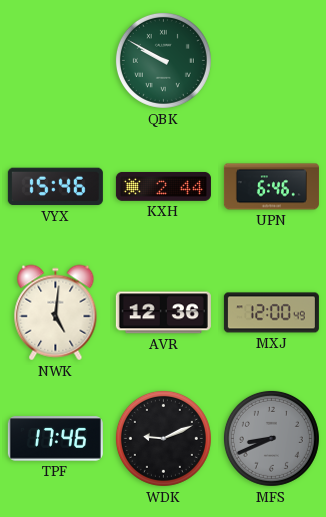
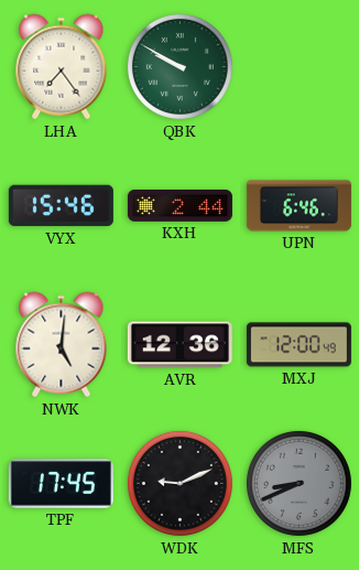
LHA: none -> 7:24
TPF: 17:46 -> 17:45
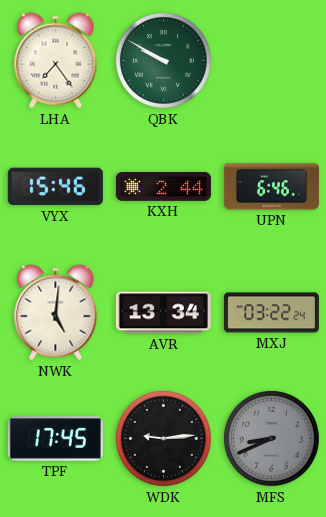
AVR: 12:36 -> 13:34
MXJ: 12:00 -> 03:22
WDK: 9:11 -> 9:14
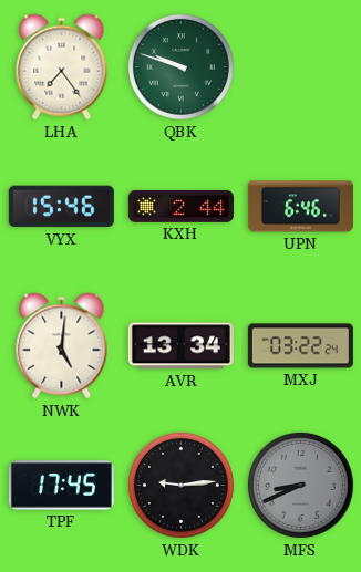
QBK: 9:50 -> 9:48
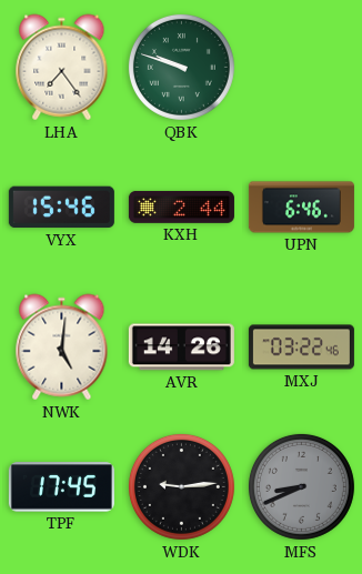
AVR: 13:34 -> 14:26
MXJ: 03:22:24 -> 03:22:46
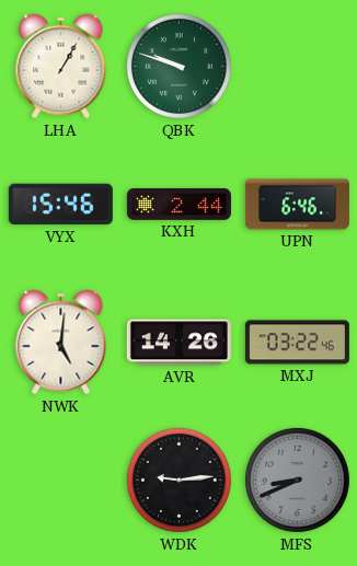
LHA: 7:24 -> 1:05
TPF: 17:45 -> none
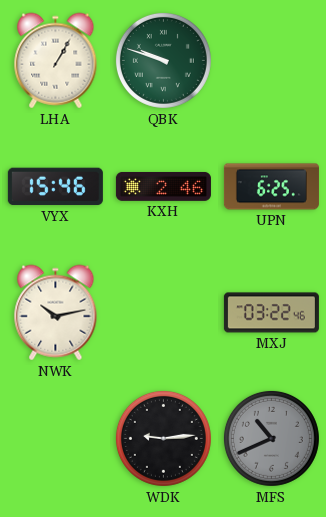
KXH: 2:44 -> 2:46
UPN: 6:46 -> 6:25
NWK: 5:01 -> 10:13
AVR: 14:26 -> none
MFS: 8:41 -> 10:41
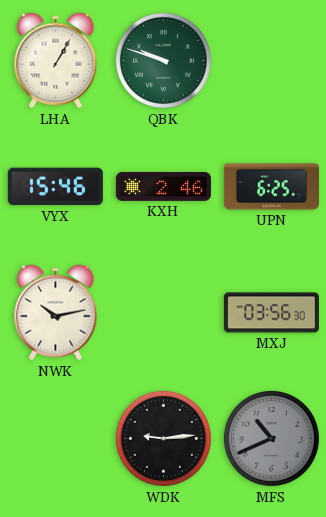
MXJ: 03:22 -> 03:56
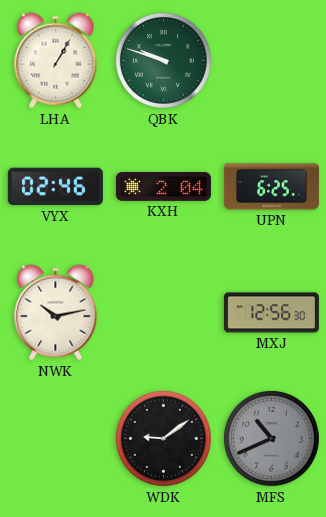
VYX: 15:46 -> 02:46
KXH: 2:46 -> 2:04
MXJ: 03:56 -> 12:56
WDK: 9:14 -> 9:09
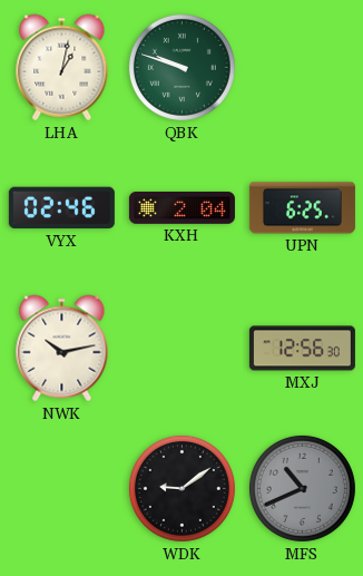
LHA: 1:05 -> 1:02
